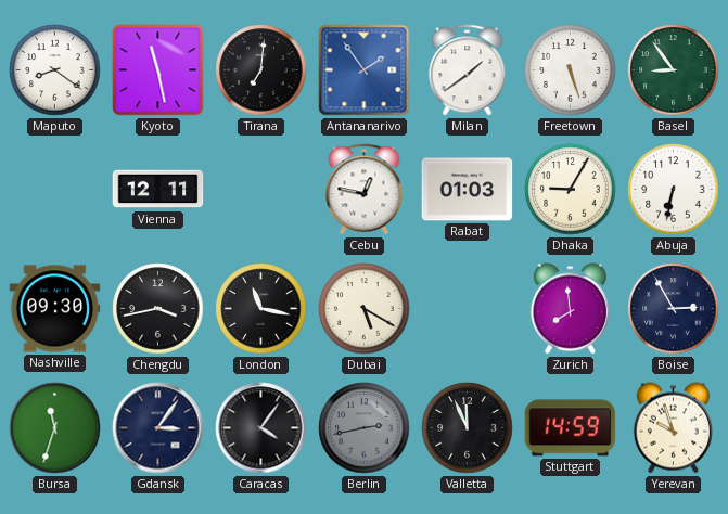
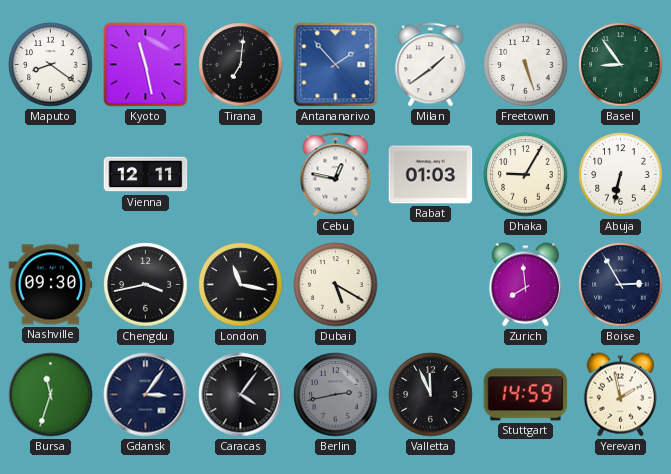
Antananarivo: 1:54 -> 1:53
Yerevan: 9:57 -> 1:58
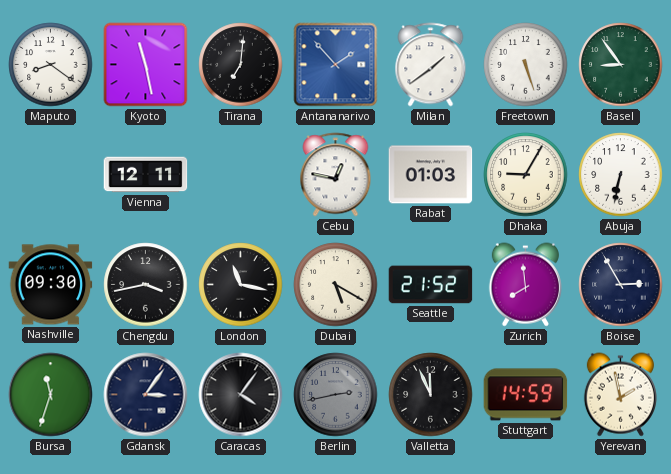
Seattle: none -> 21:52
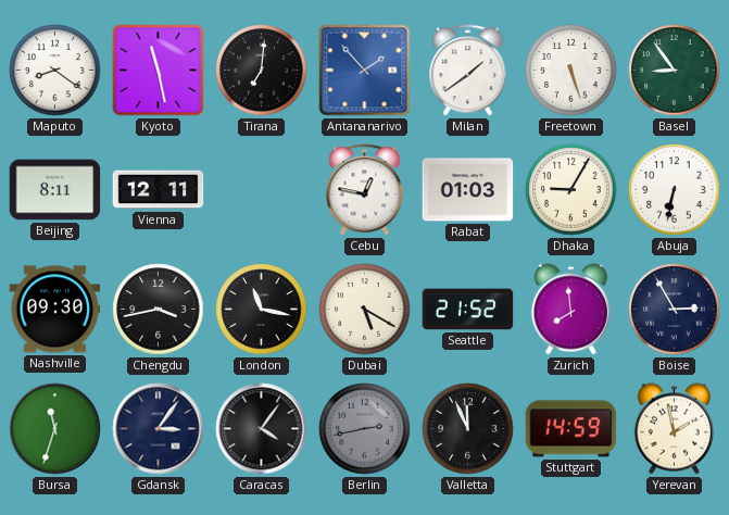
Beijing: none -> 8:11
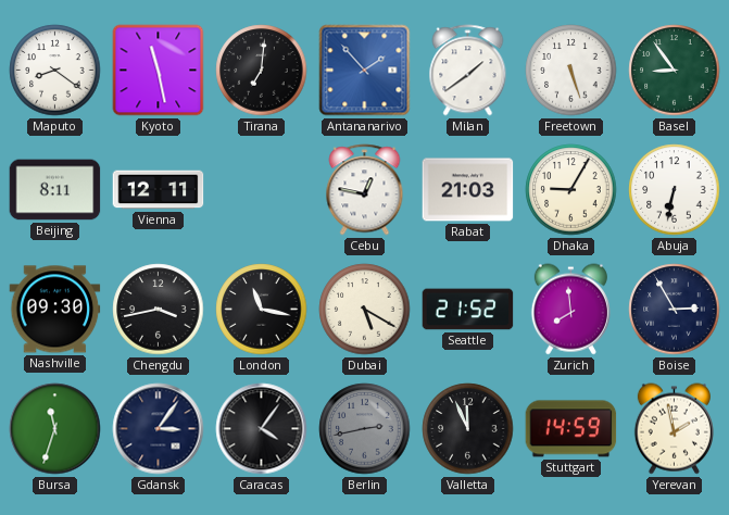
Rabat: 01:03 -> 21:03
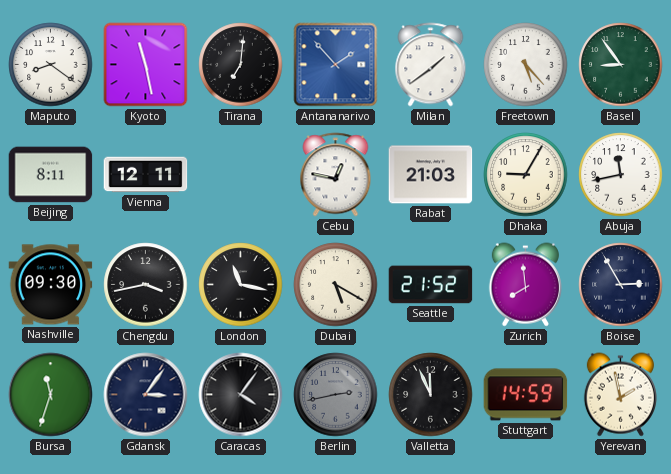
Freetown: 5:27 -> 5:23
Abuja: 6:32 -> 11:43
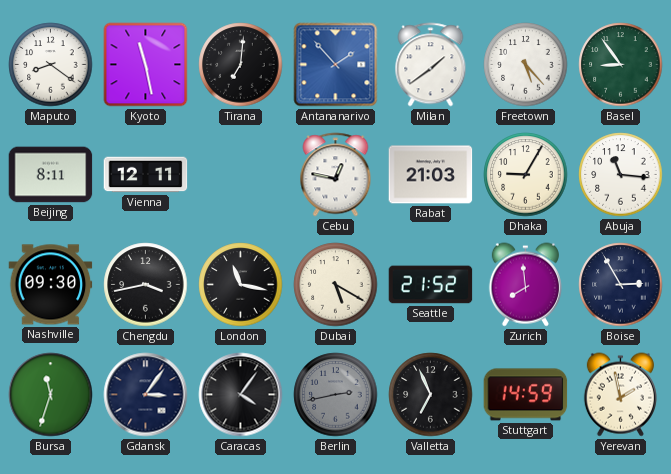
Abuja: 11:43 -> 11:16
Valletta: 11:56 -> 6:56
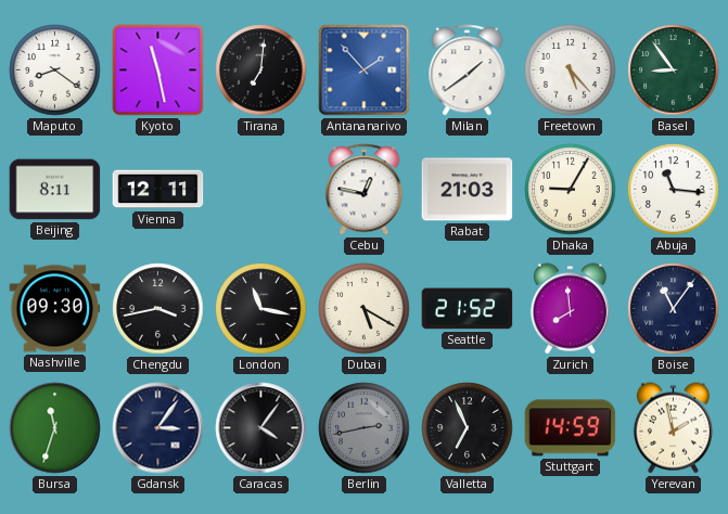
Boise: 2:55 -> 11:06
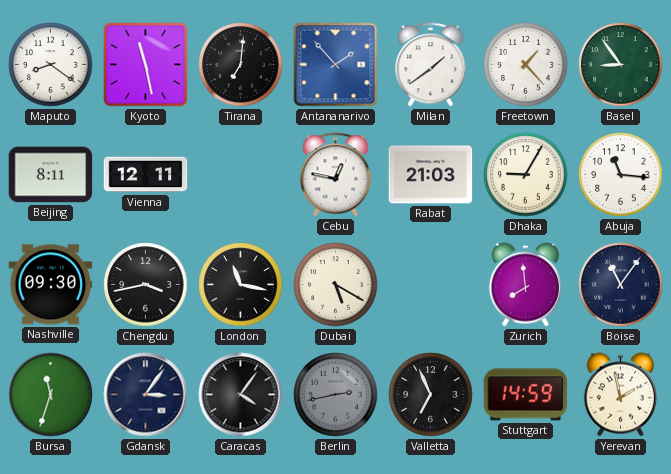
Freetown: 5:23 -> 1:23
Seattle: 21:52 -> none
